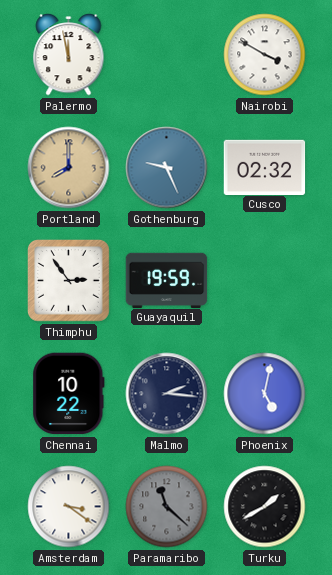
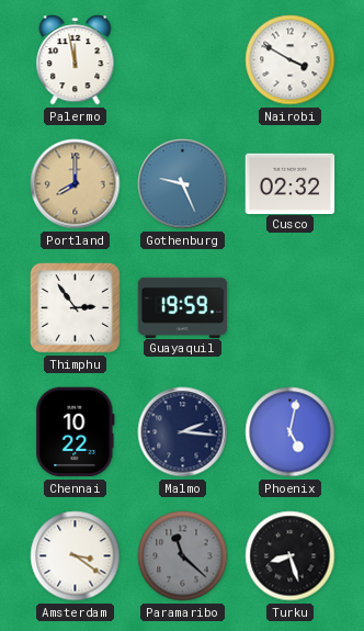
Turku: 1:40 -> 8:27
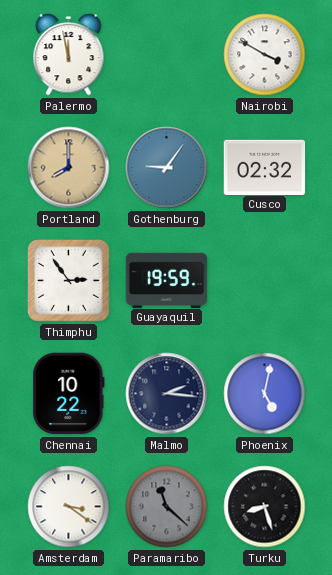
Gothenburg: 9:26 -> 9:06
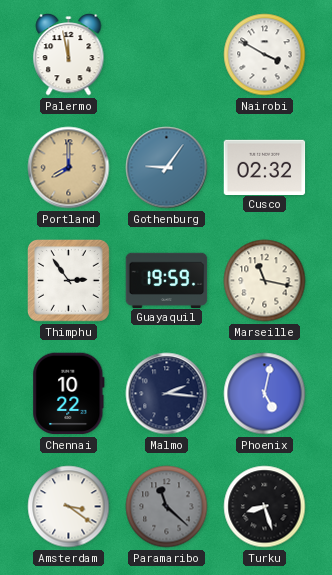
Marseille: none -> 11:17
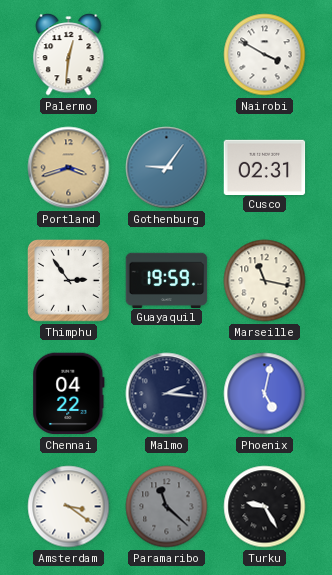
Palermo: 11:58 -> 12:31
Portland: 8:00 -> 3:42
Cusco: 02:32 -> 02:31
Chennai: 10:22 -> 04:22
Turku: 8:27 -> 9:25
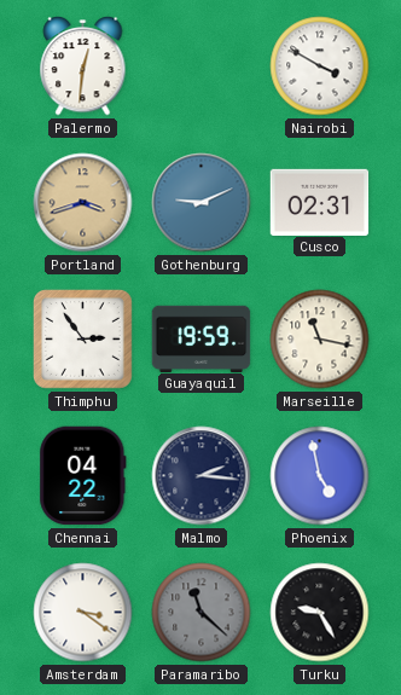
Gothenburg: 9:06 -> 9:11
Phoenix: 5:02 -> 4:58
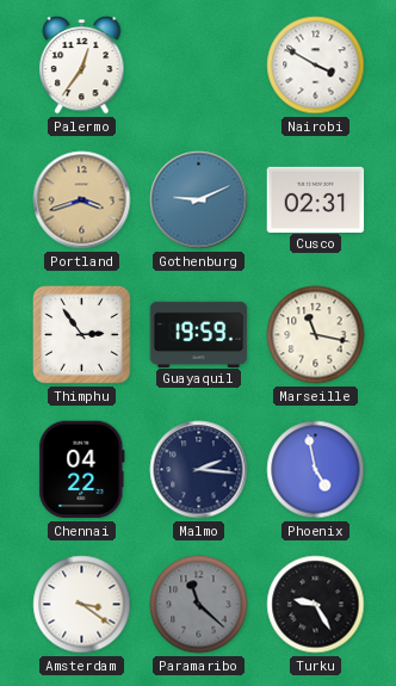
Palermo: 12:31 -> 12:36
